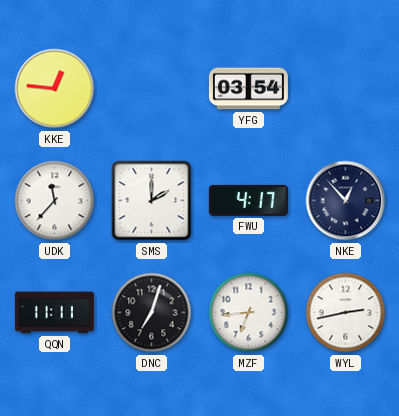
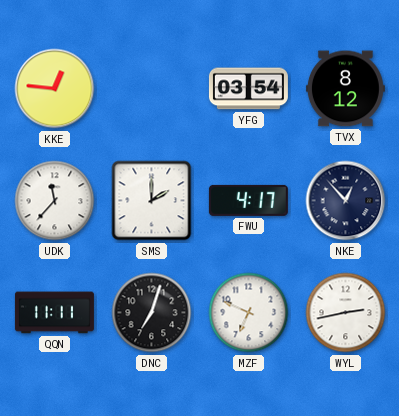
TVX: none -> 8:12
MZF: 6:44 -> 6:49
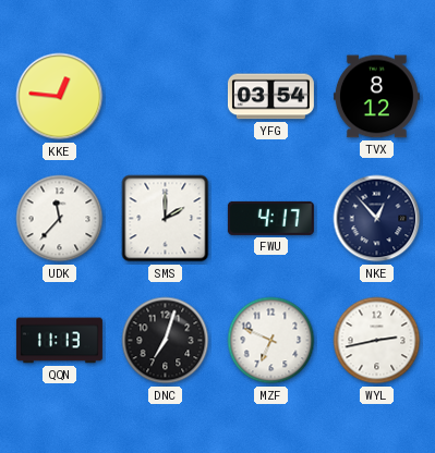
QQN: 11:11 -> 11:13
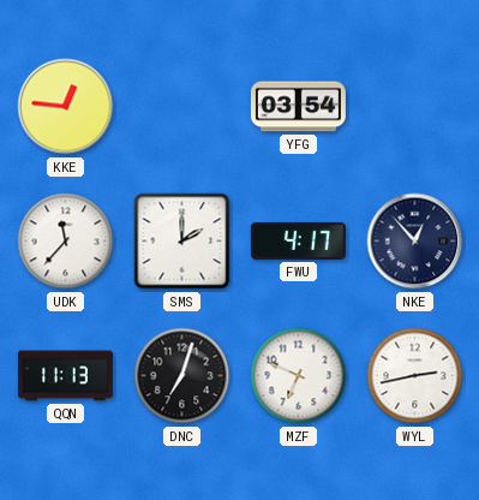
TVX: 8:12 -> none
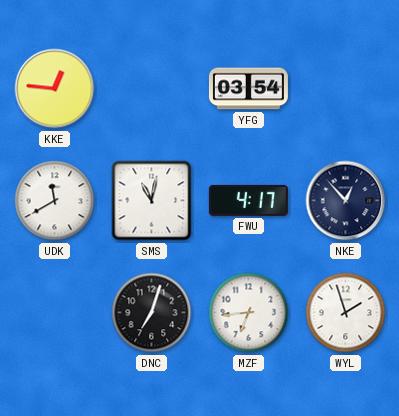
UDK: 11:37 -> 11:40
SMS: 2:00 -> 11:02
QQN: 11:13 -> none
MZF: 6:49 -> 6:44
WYL: 2:43 -> 1:57
